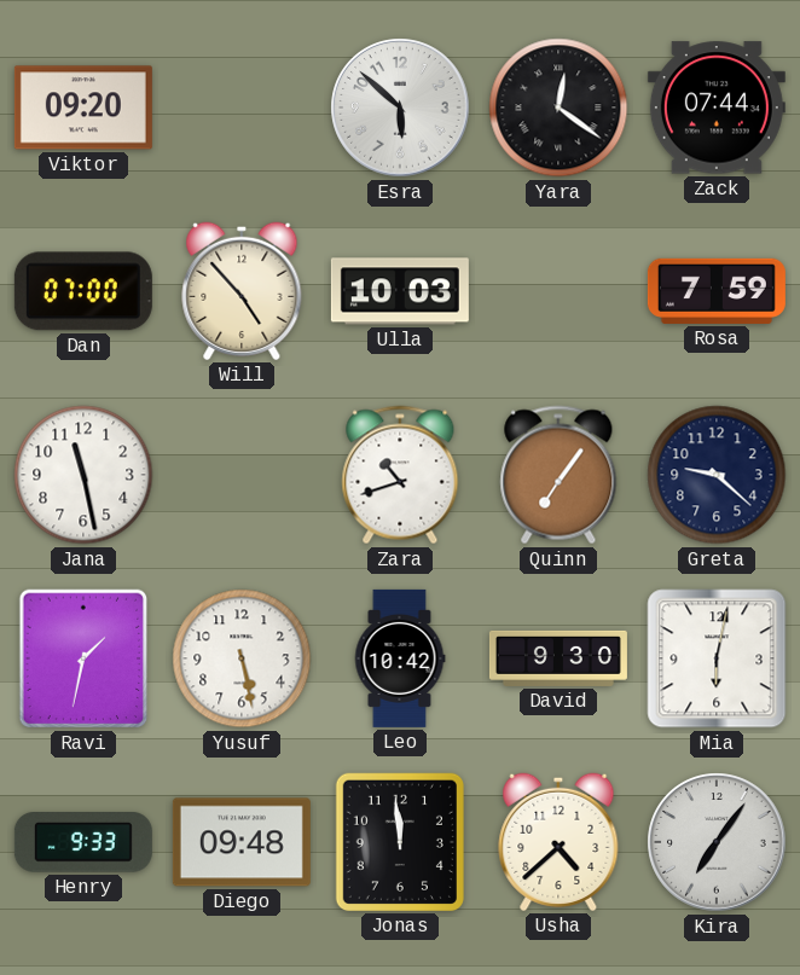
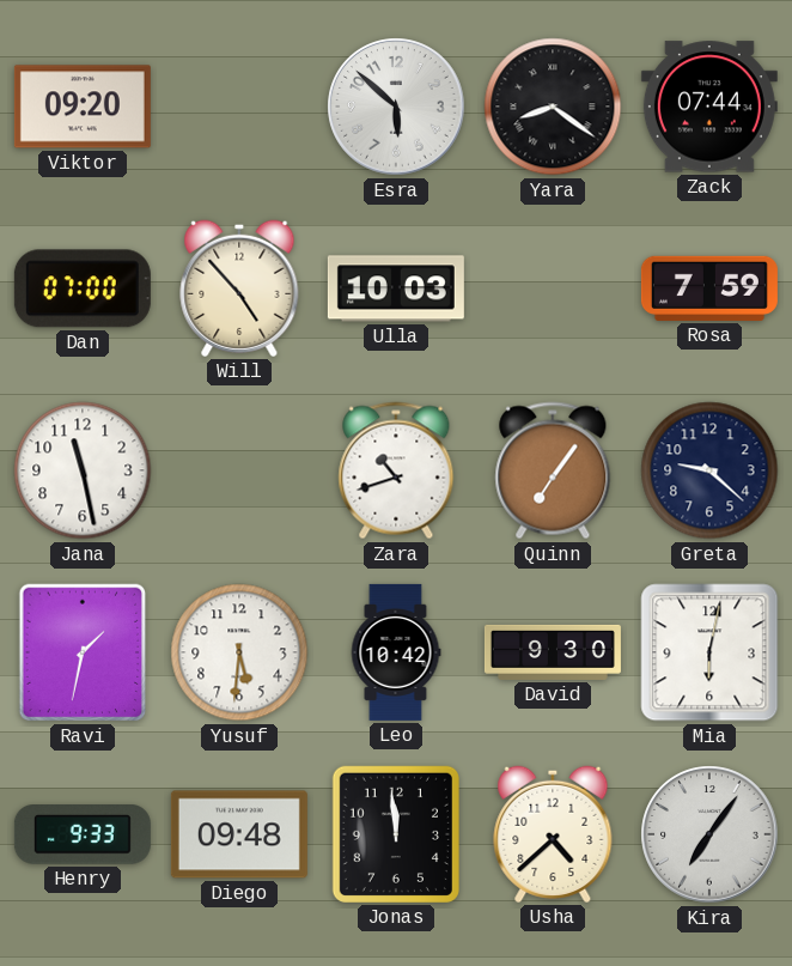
Yara: 12:21 -> 8:21
Yusuf: 5:28 -> 5:31
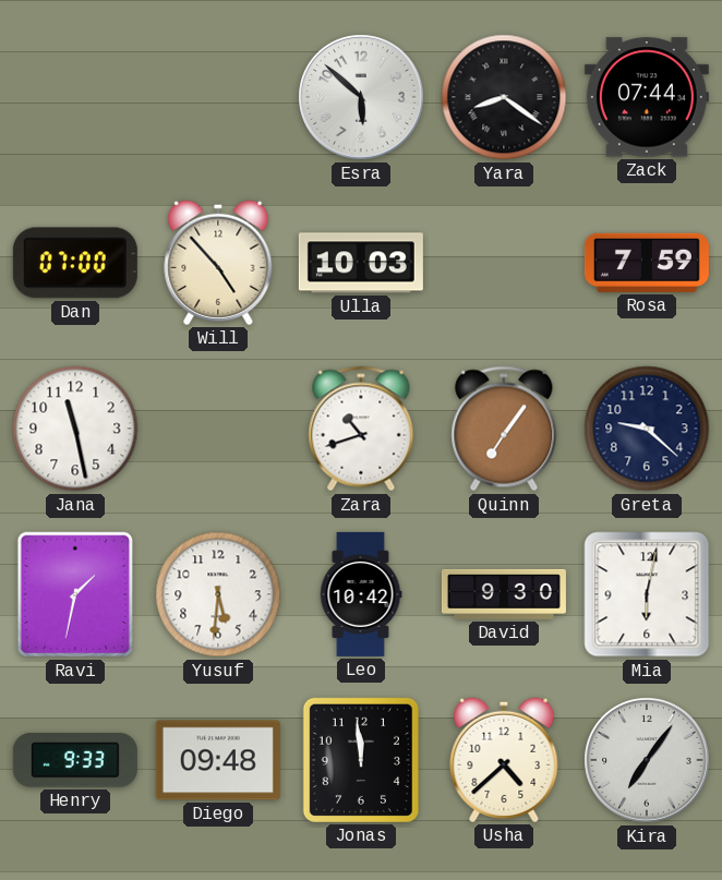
Viktor: 09:20 -> none
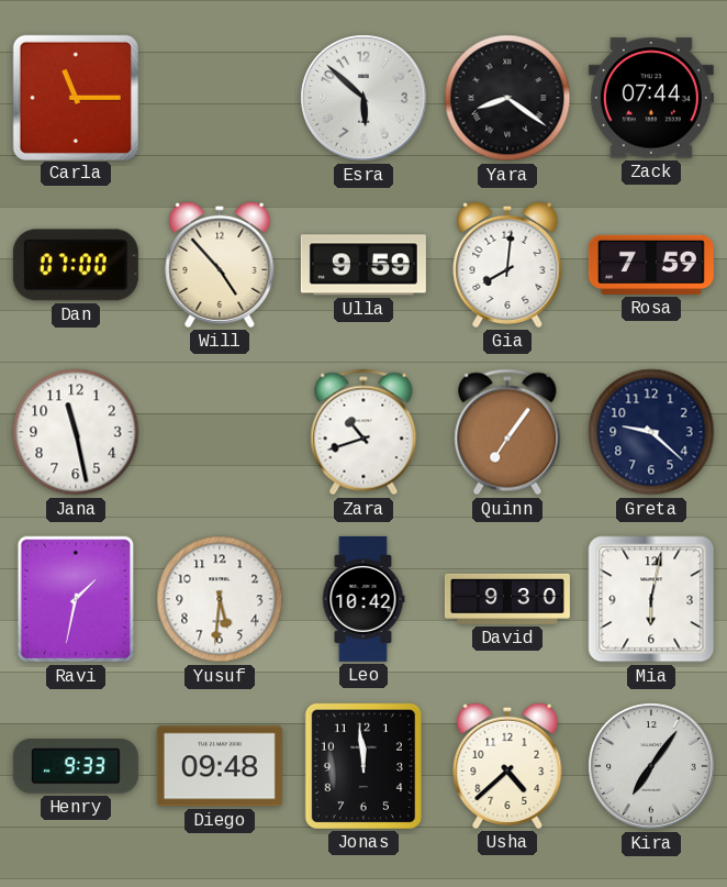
Carla: none -> 11:15
Ulla: 10:03 -> 9:59
Gia: none -> 8:01
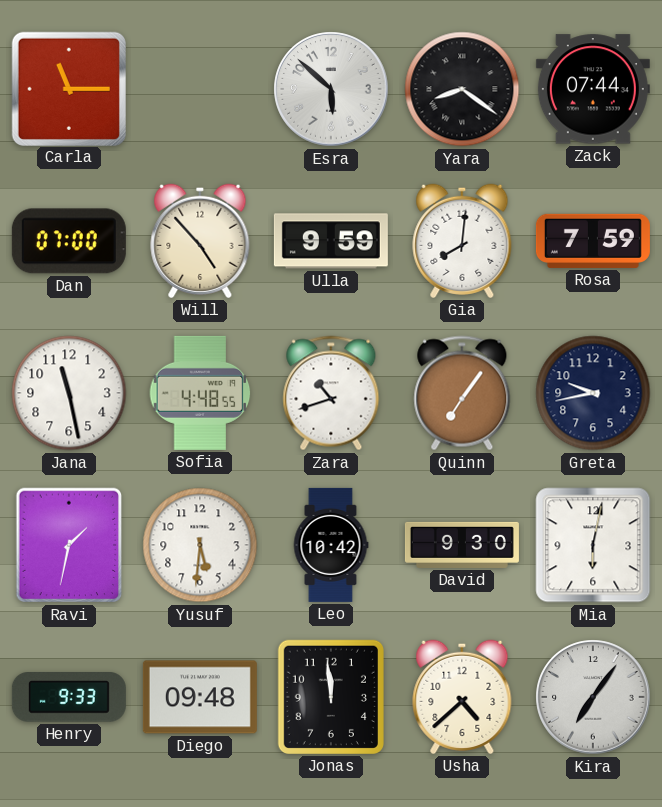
Sofia: none -> 4:48
Greta: 9:22 -> 9:43
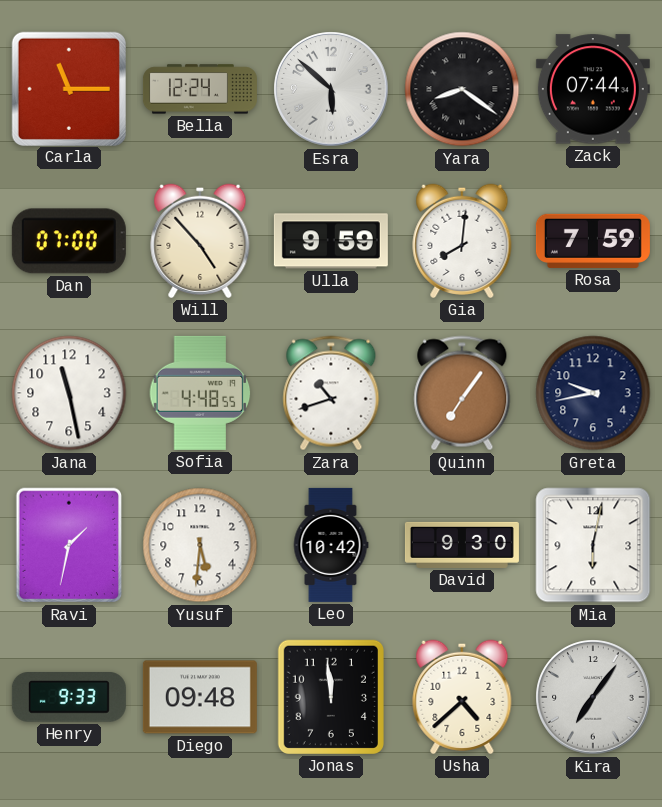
Bella: none -> 12:24
